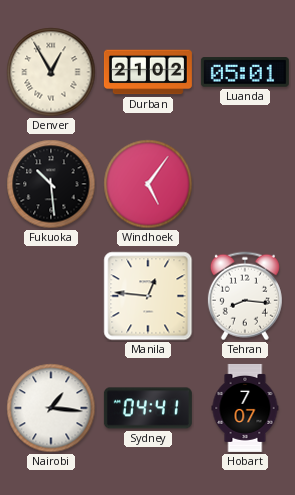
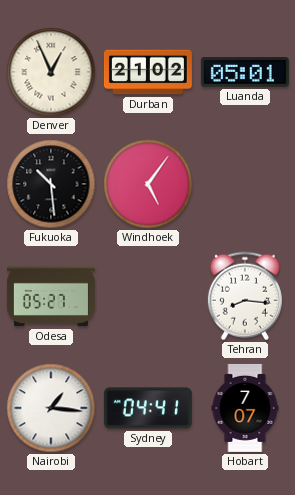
Denver: 12:55 -> 12:56
Odesa: none -> 05:27
Manila: 12:46 -> none
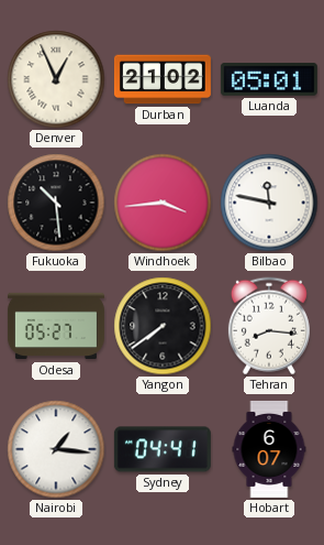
Windhoek: 5:06 -> 3:44
Bilbao: none -> 11:47
Yangon: none -> 7:39
Hobart: 7:07 -> 6:07
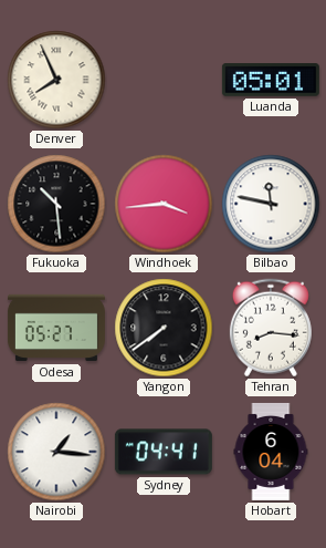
Denver: 12:56 -> 7:56
Durban: 21:02 -> none
Hobart: 6:07 -> 6:04
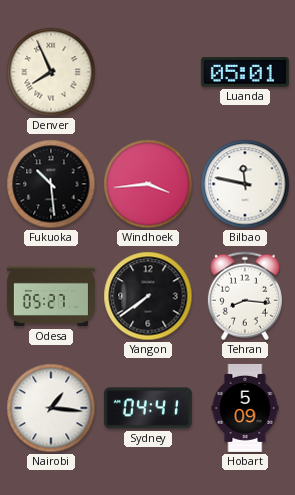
Hobart: 6:04 -> 5:09
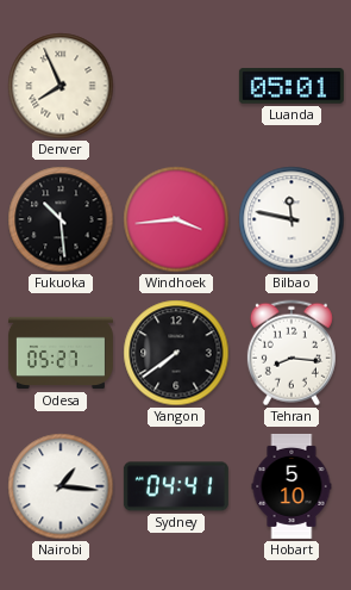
Hobart: 5:09 -> 5:10
